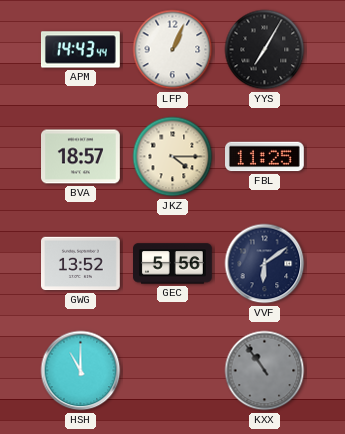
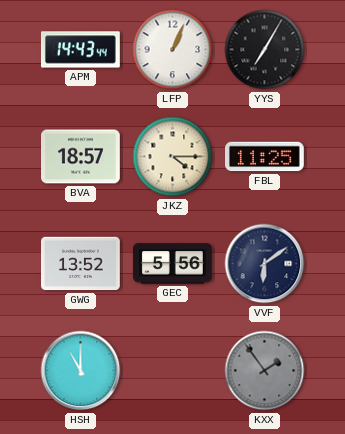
KXX: 10:54 -> 1:54
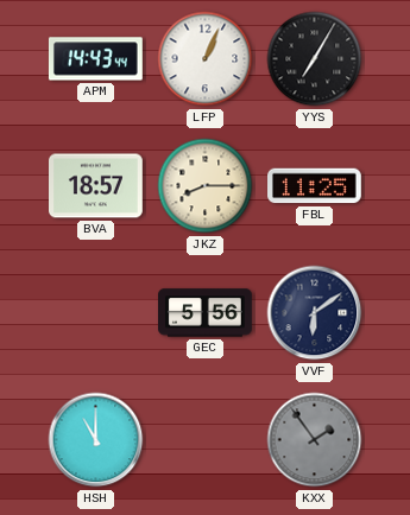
JKZ: 4:15 -> 8:15
GWG: 13:52 -> none
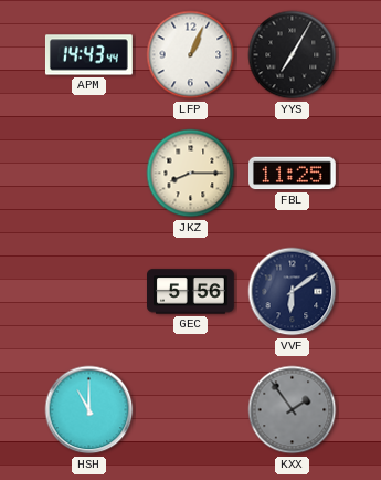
BVA: 18:57 -> none
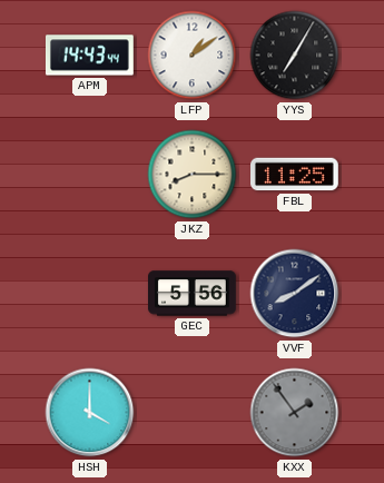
LFP: 1:04 -> 1:09
VVF: 6:09 -> 8:09
HSH: 11:00 -> 4:00
